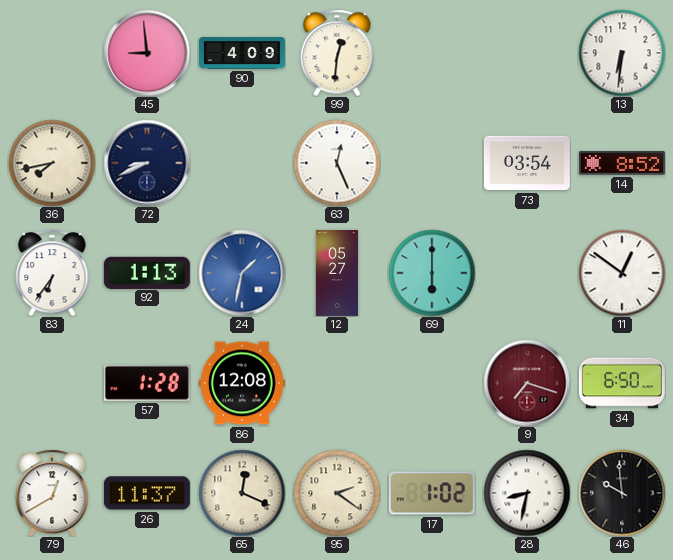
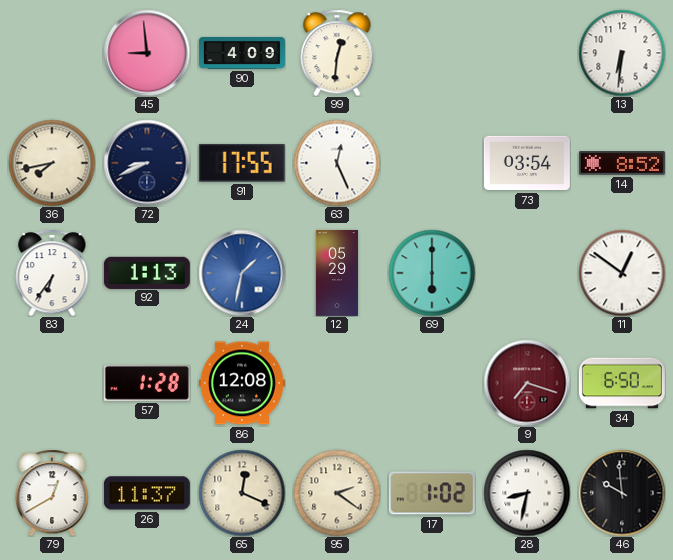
91: none -> 17:55
12: 05:27 -> 05:29
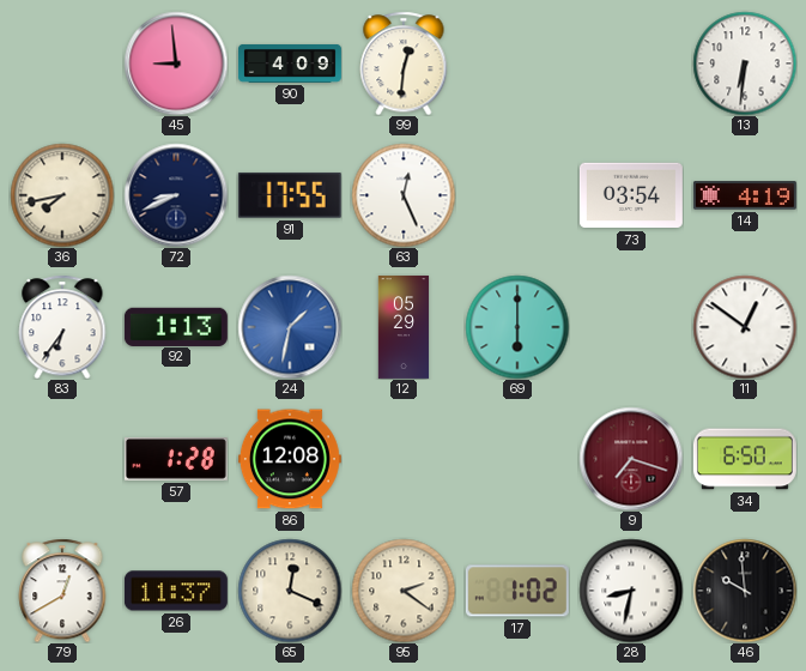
14: 8:52 -> 4:19
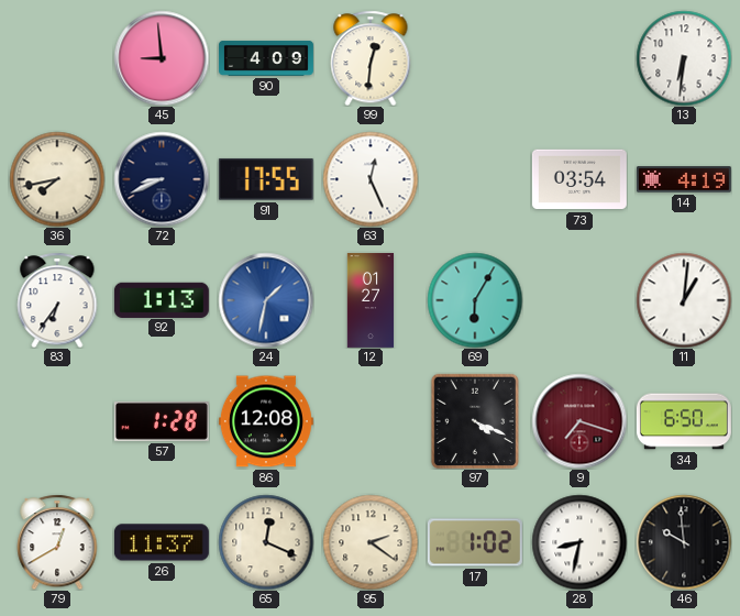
12: 05:29 -> 01:27
69: 6:00 -> 6:05
11: 12:51 -> 1:01
97: none -> 4:19
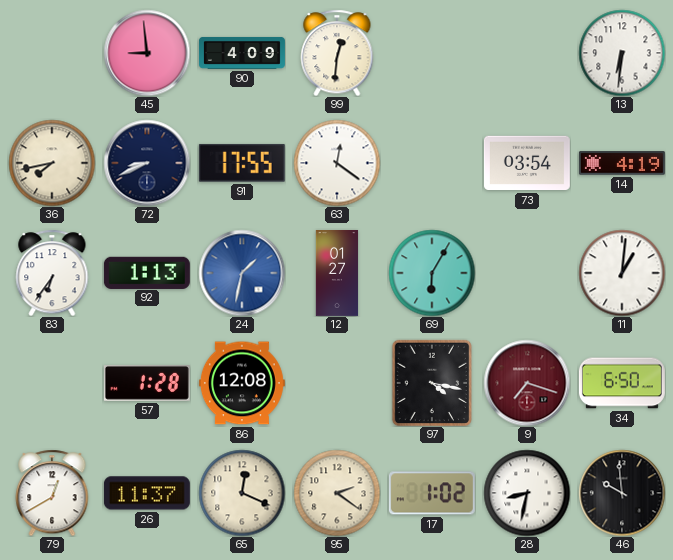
63: 12:26 -> 12:21
97: 4:19 -> 4:17
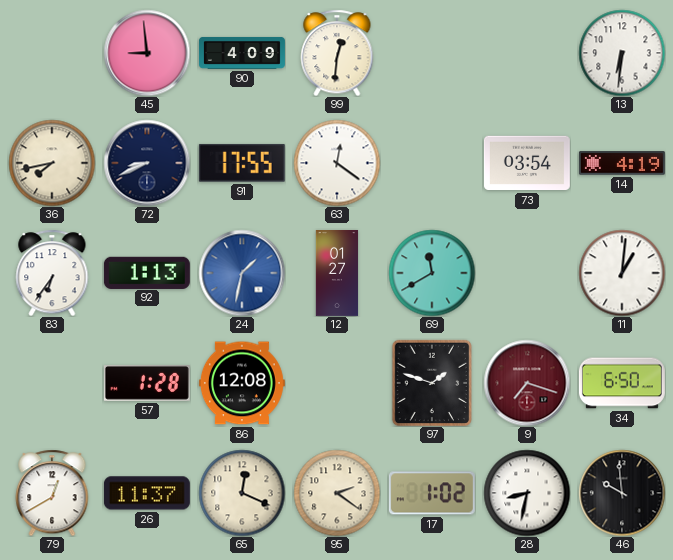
69: 6:05 -> 11:40
97: 4:17 -> 1:48
